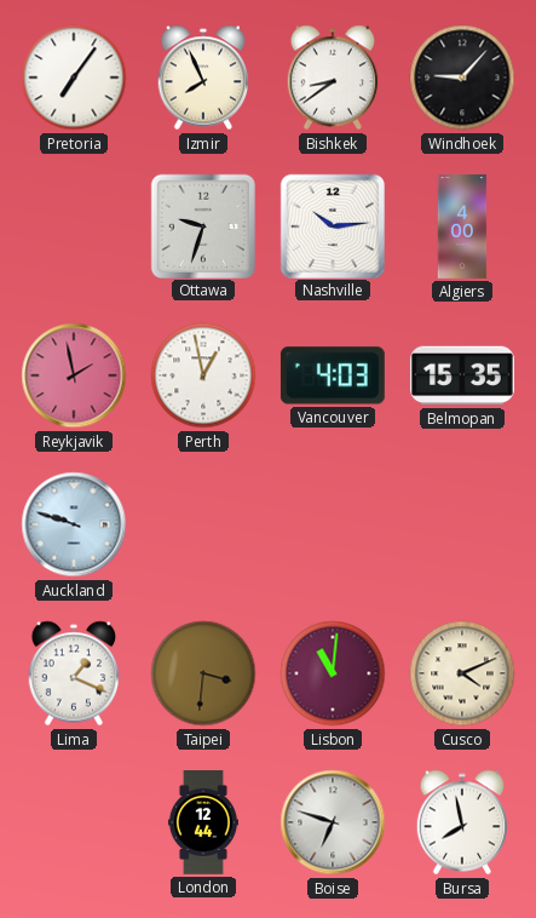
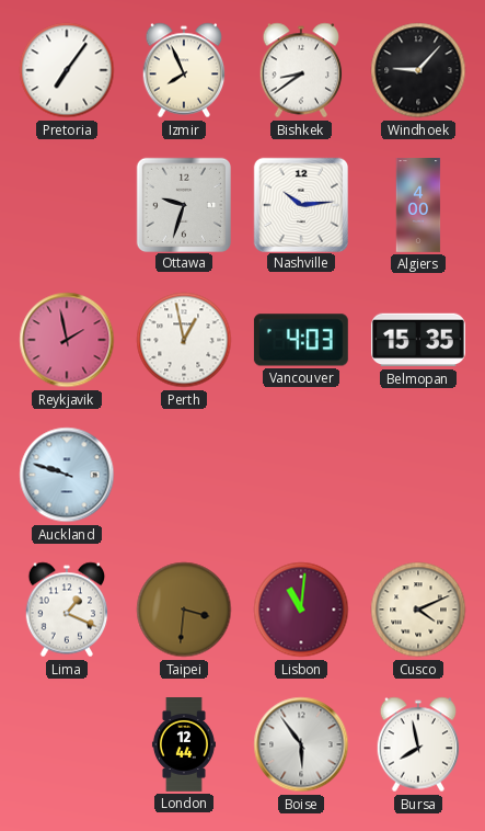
Boise: 6:48 -> 5:54
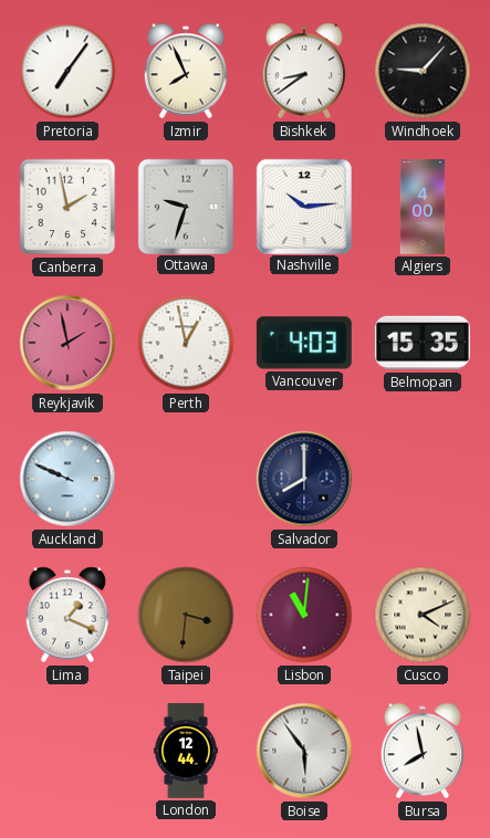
Canberra: none -> 1:58
Auckland: 9:48 -> 9:49
Salvador: none -> 8:00
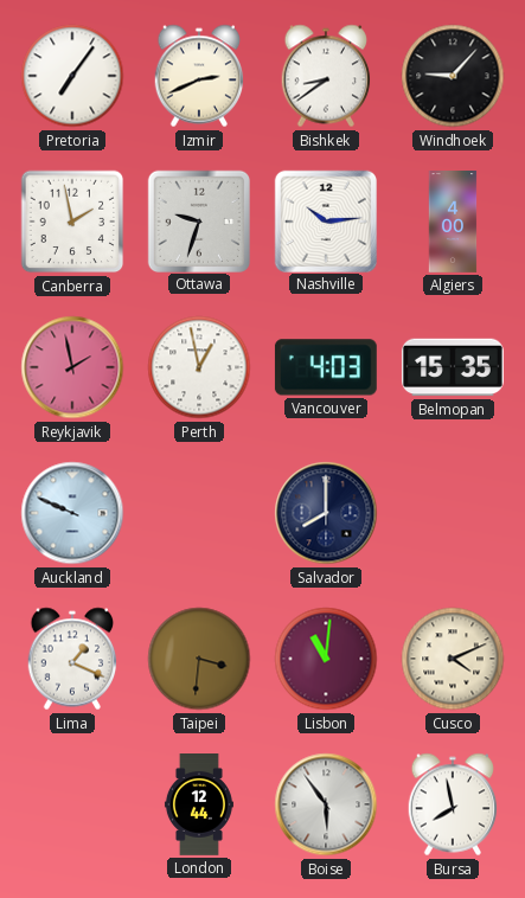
Izmir: 7:56 -> 2:41
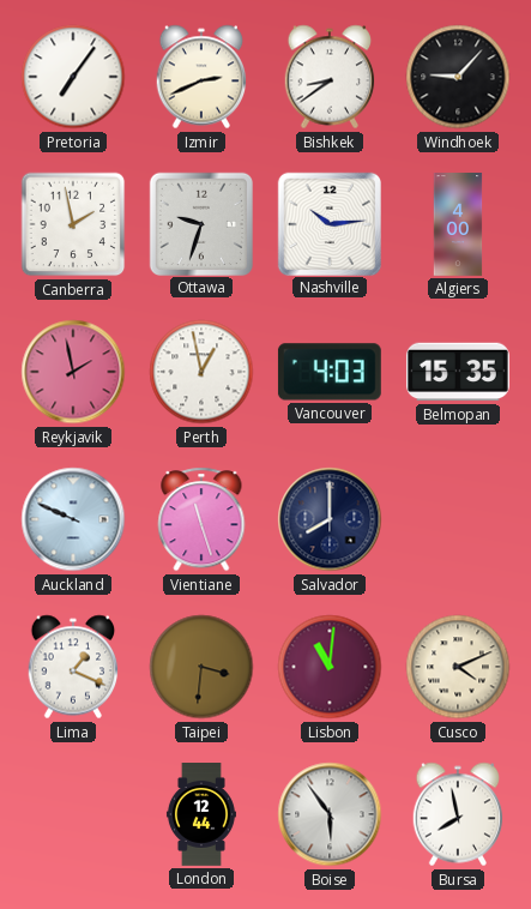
Vientiane: none -> 11:27
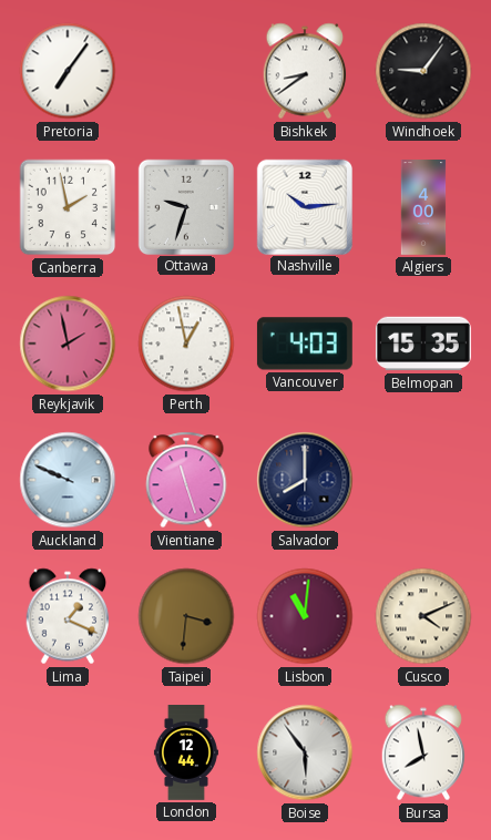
Izmir: 2:41 -> none
Windhoek: 9:07 -> 9:06
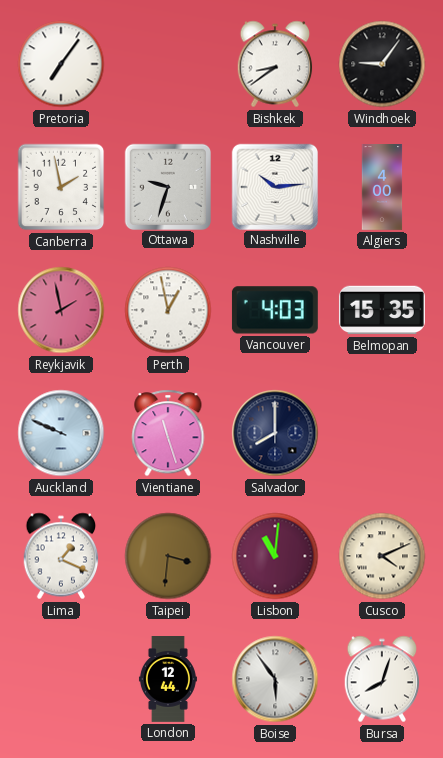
Bursa: 7:58 -> 8:03
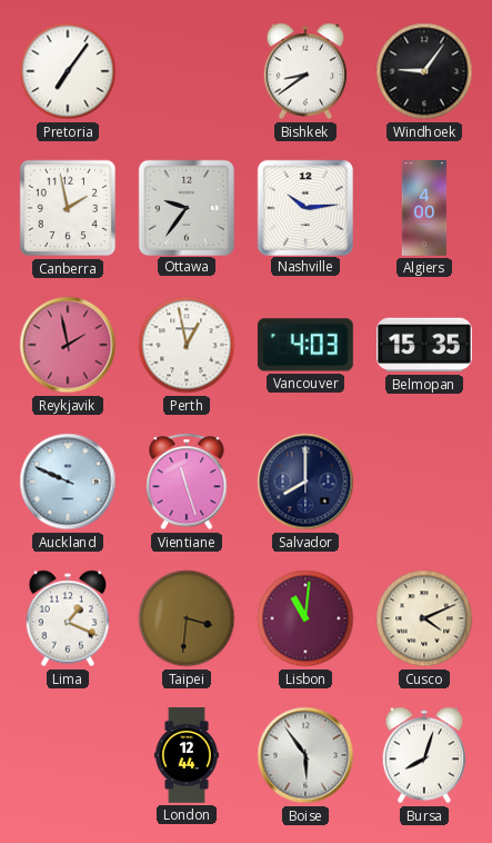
Ottawa: 9:33 -> 9:36
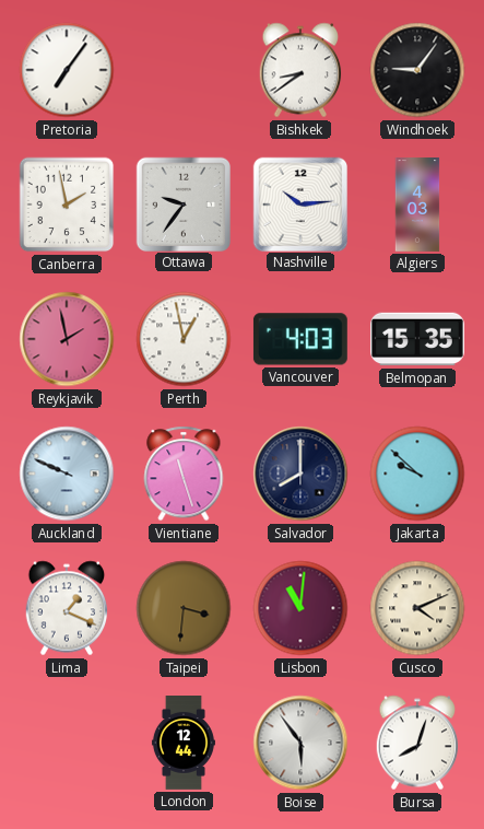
Algiers: 4:00 -> 4:03
Jakarta: none -> 9:52
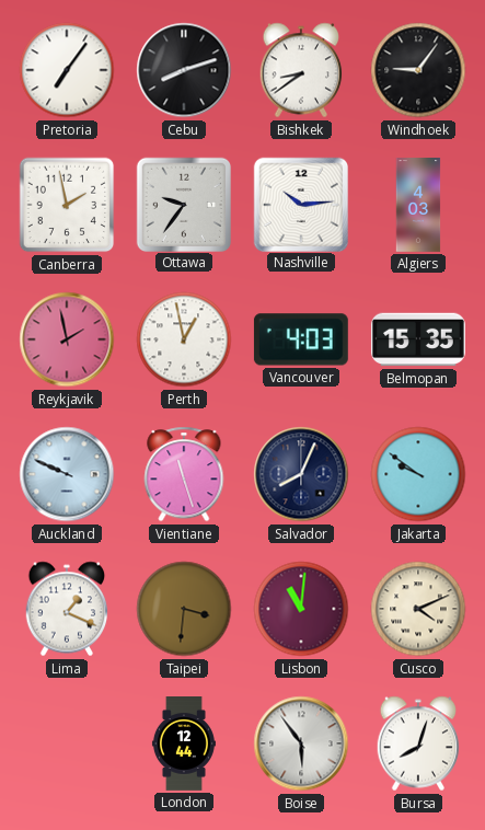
Cebu: none -> 8:12
Salvador: 8:00 -> 8:04
Jakarta: 9:52 -> 9:51
